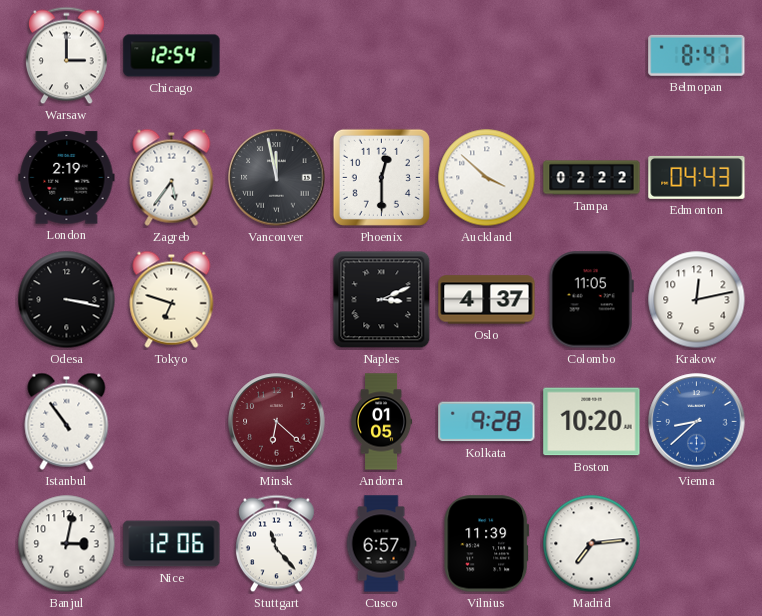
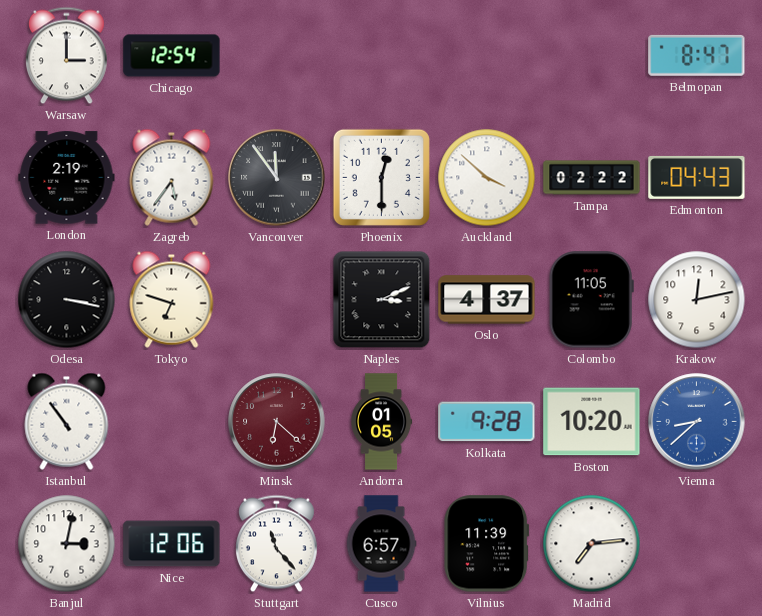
Vancouver: 11:58 -> 11:54
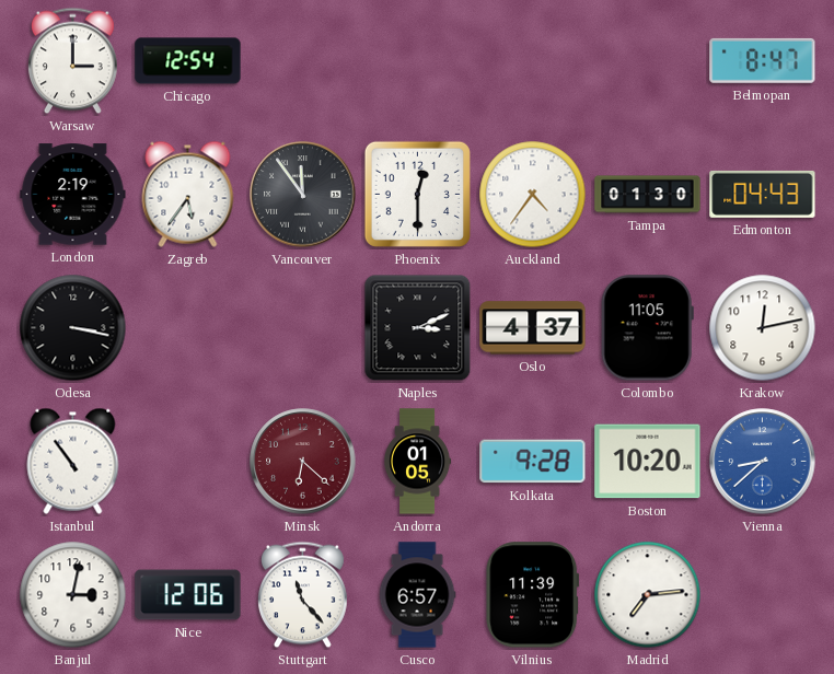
Auckland: 3:52 -> 4:36
Tampa: 02:22 -> 01:30
Tokyo: 6:48 -> none
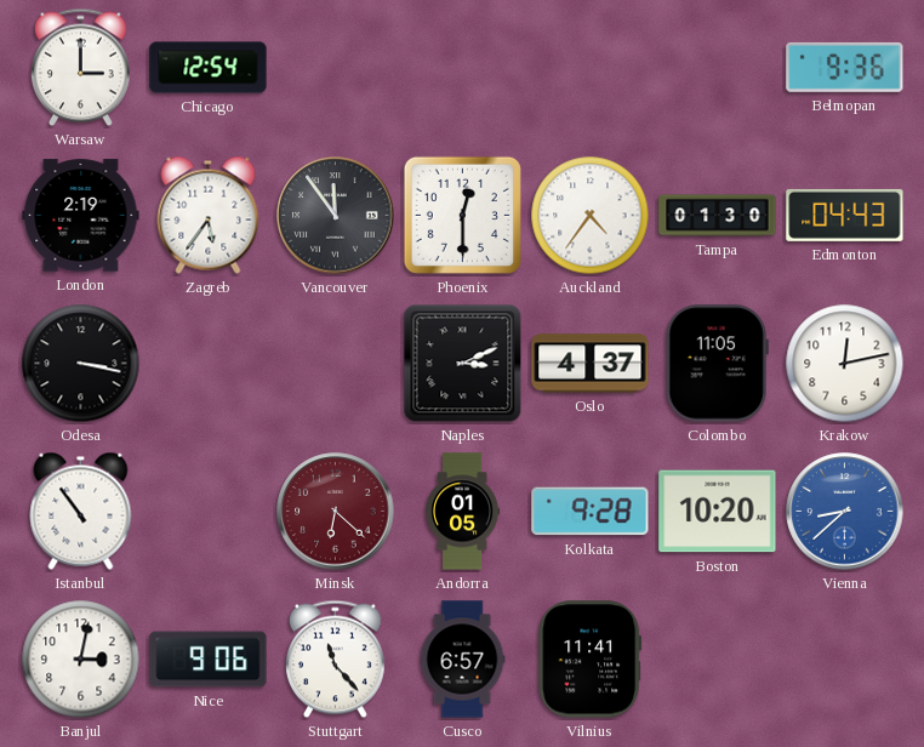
Belmopan: 8:47 -> 9:36
Nice: 12:06 -> 9:06
Vilnius: 11:39 -> 11:41
Madrid: 7:14 -> none
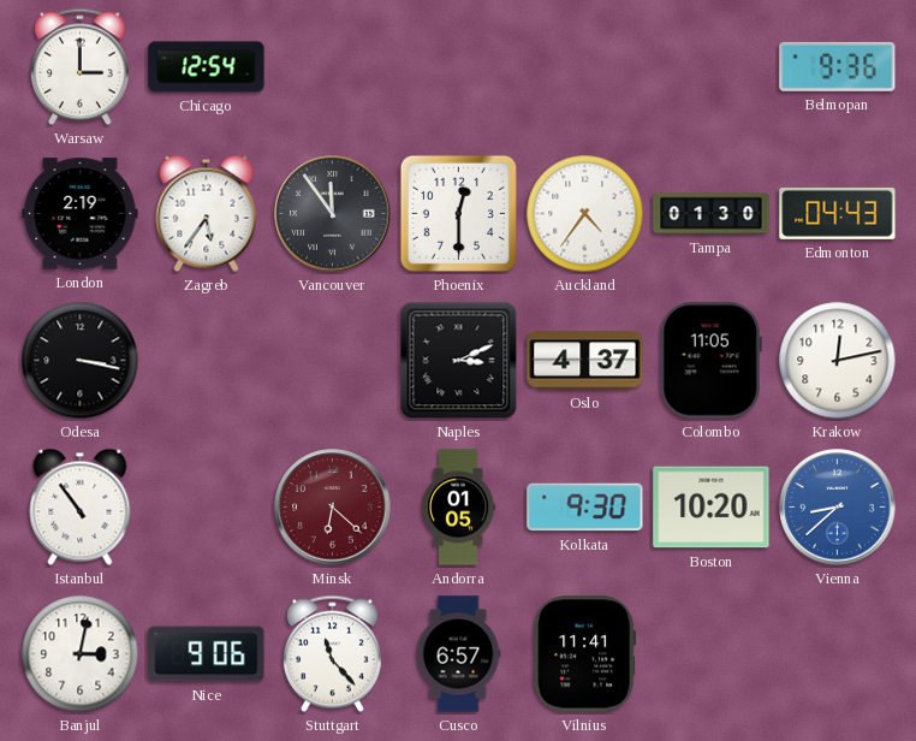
Kolkata: 9:28 -> 9:30
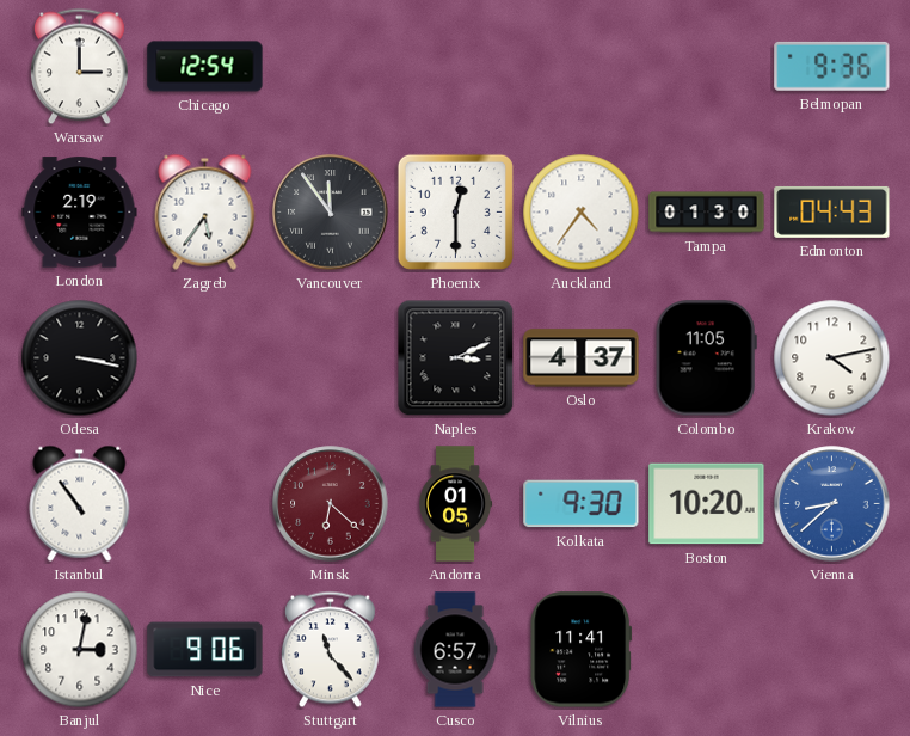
Krakow: 12:13 -> 4:13
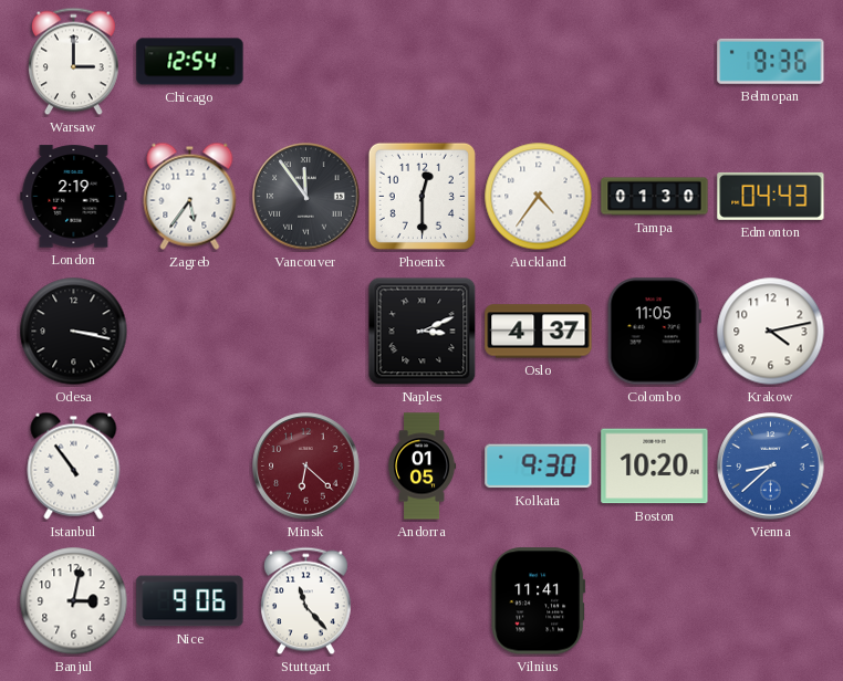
Cusco: 6:57 -> none
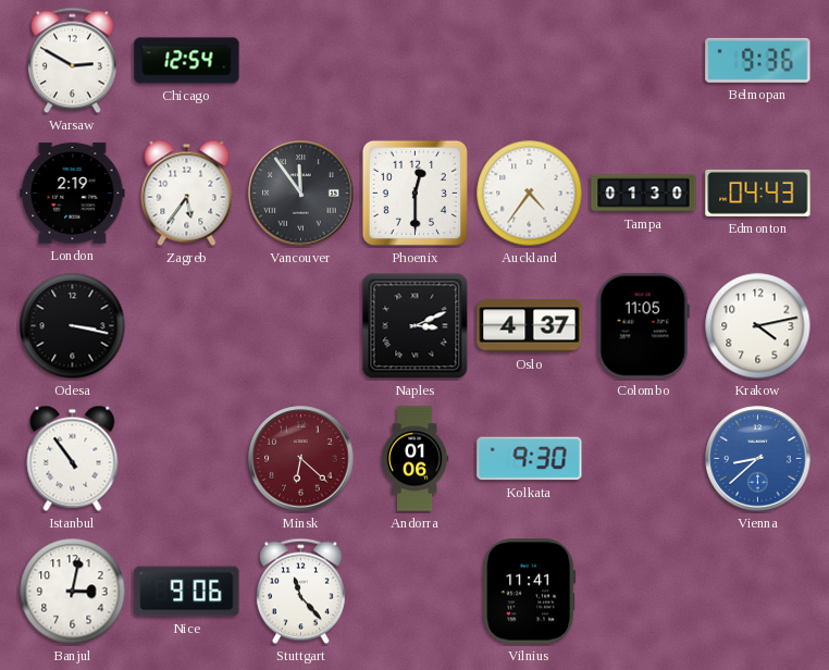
Warsaw: 3:00 -> 2:50
Andorra: 01:05 -> 01:06
Boston: 10:20 -> none
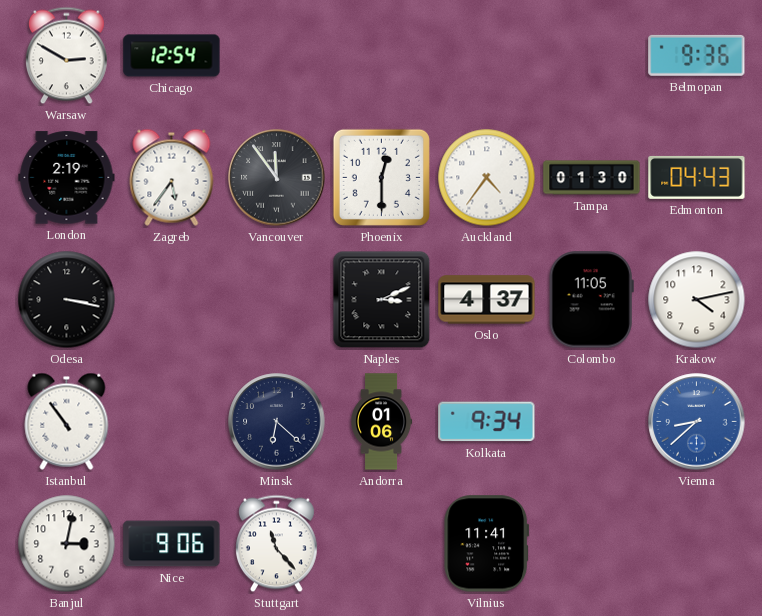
Minsk dial: burgundy -> navy
Kolkata: 9:30 -> 9:34
